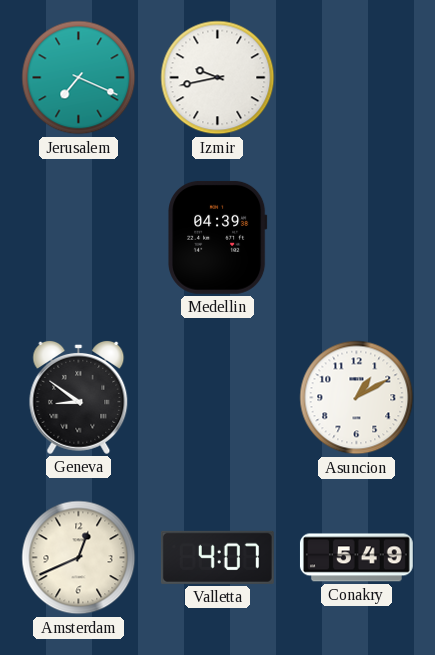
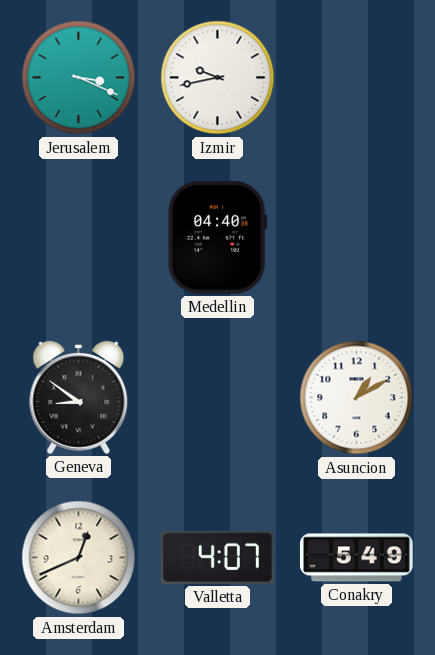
Jerusalem: 7:19 -> 3:19
Medellin: 04:39 -> 04:40
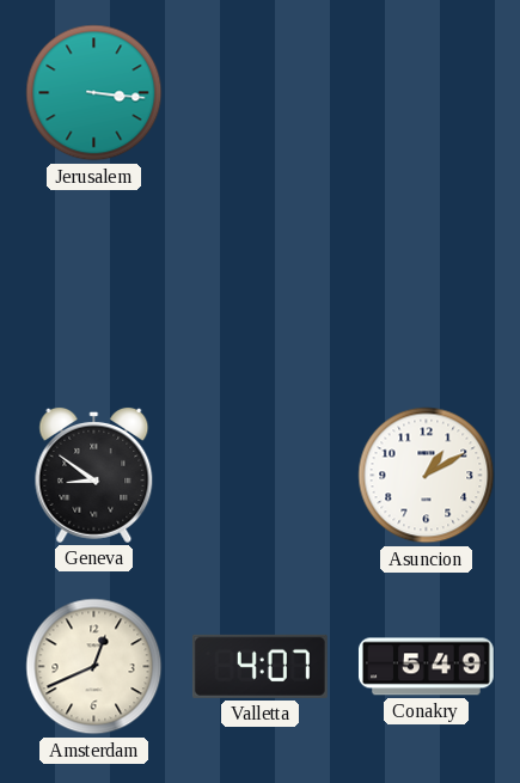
Jerusalem: 3:19 -> 3:16
Izmir: 9:43 -> none
Medellin: 04:40 -> none
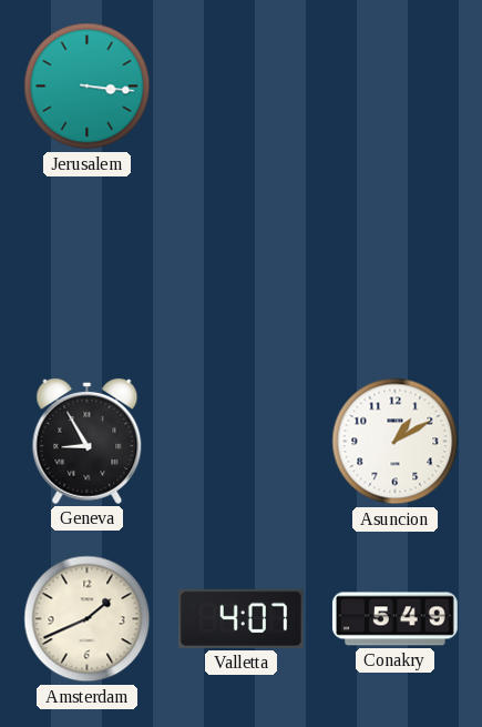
Geneva: 8:51 -> 8:55
Amsterdam: 12:41 -> 1:41
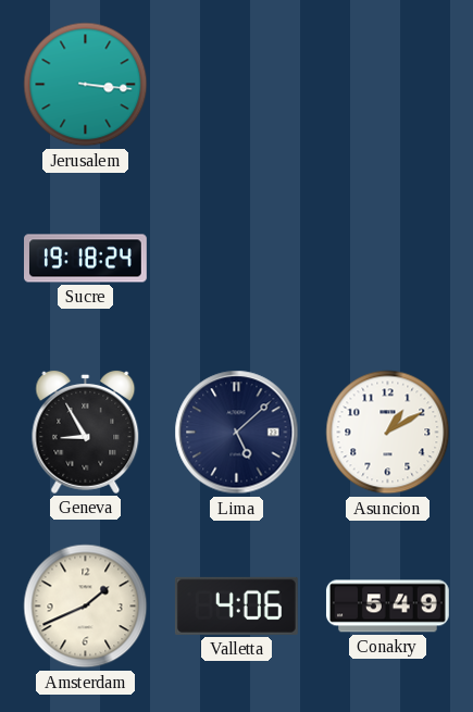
Sucre: none -> 19:18
Lima: none -> 5:08
Valletta: 4:07 -> 4:06
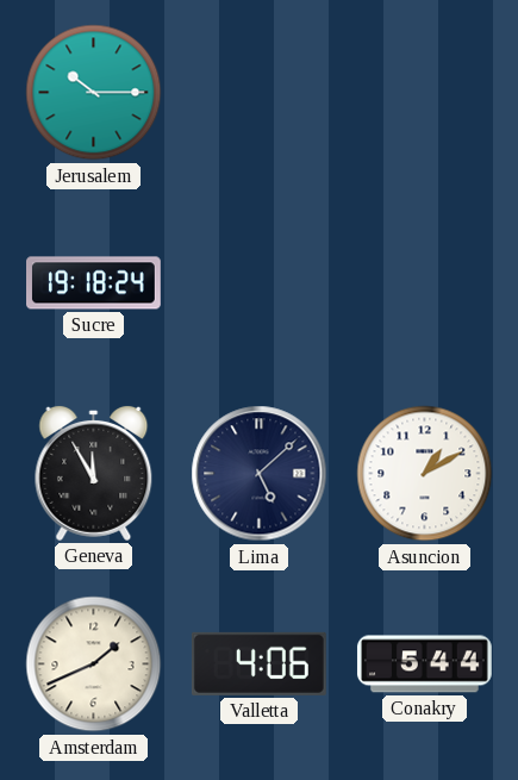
Jerusalem: 3:16 -> 10:15
Geneva: 8:55 -> 11:55
Conakry: 5:49 -> 5:44
